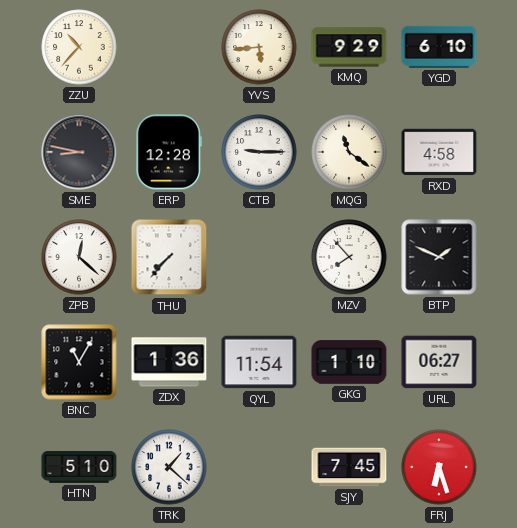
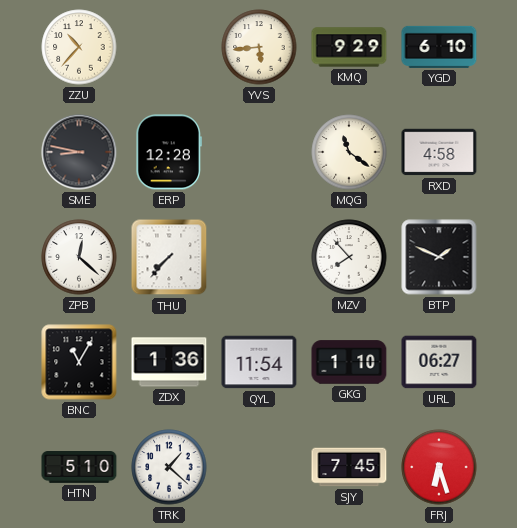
CTB: 9:15 -> none
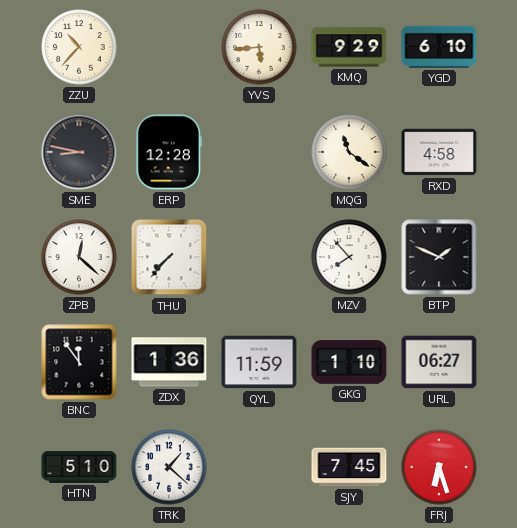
BNC: 11:05 -> 11:54
QYL: 11:54 -> 11:59
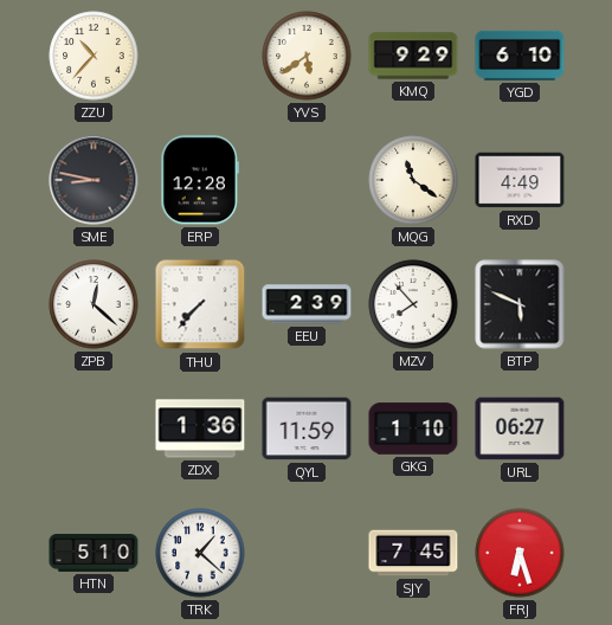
YVS: 5:44 -> 5:39
RXD: 4:58 -> 4:49
EEU: none -> 2:39
BTP: 1:49 -> 5:49
BNC: 11:54 -> none
